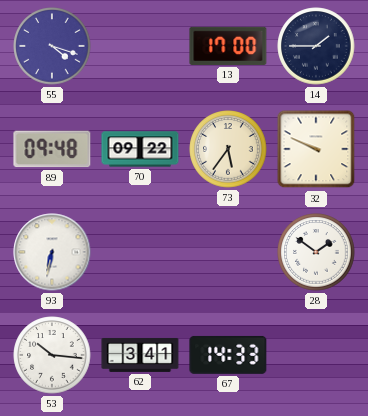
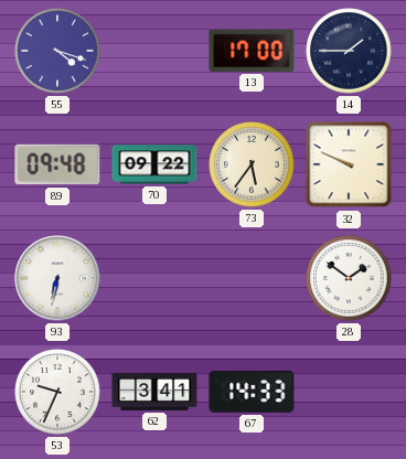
53: 10:16 -> 9:34
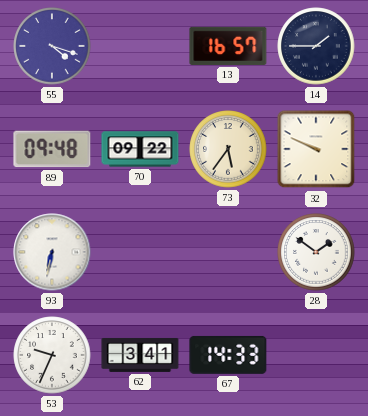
13: 17:00 -> 16:57
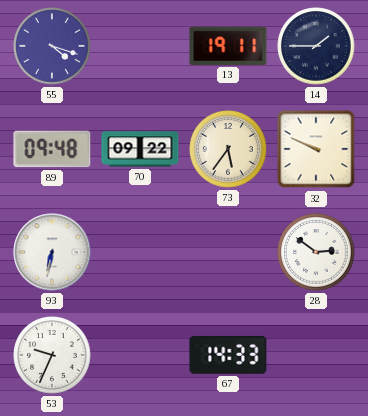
13: 16:57 -> 19:11
28: 1:51 -> 2:51
62: 3:41 -> none
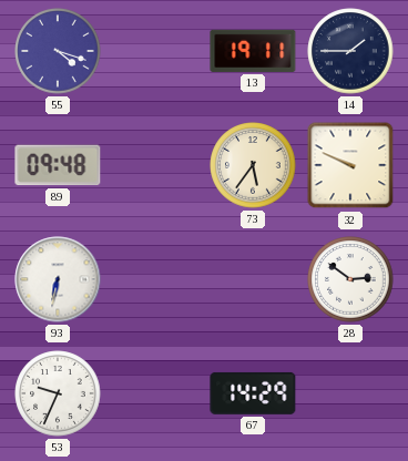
70: 09:22 -> none
67: 14:33 -> 14:29
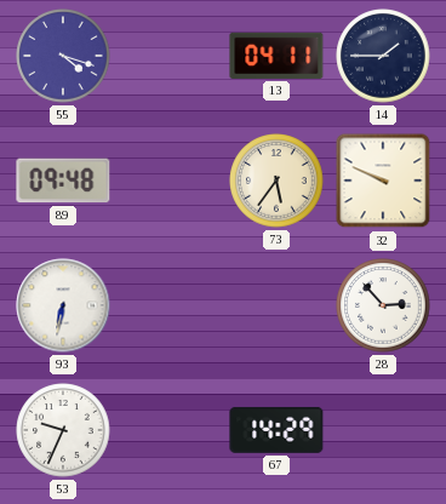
13: 19:11 -> 04:11
28: 2:51 -> 2:53
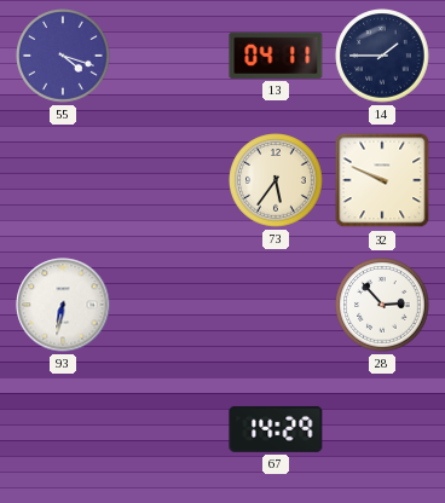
89: 09:48 -> none
53: 9:34 -> none
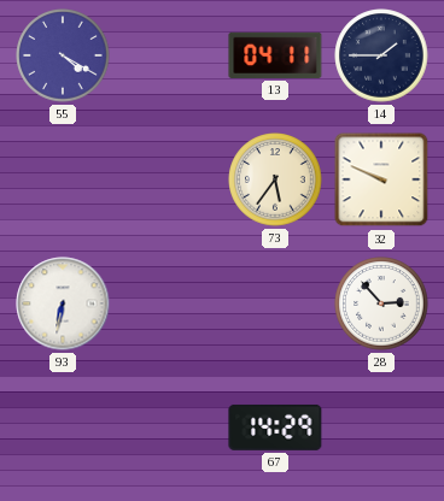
55: 4:18 -> 4:20
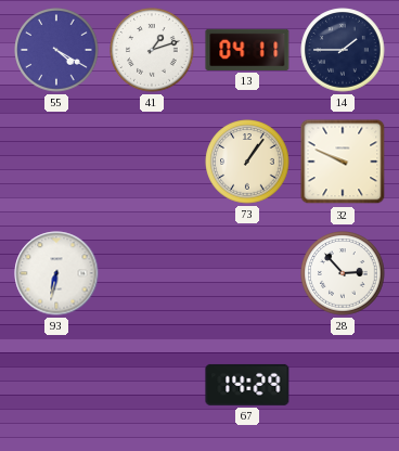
41: none -> 1:12
73: 5:36 -> 1:06
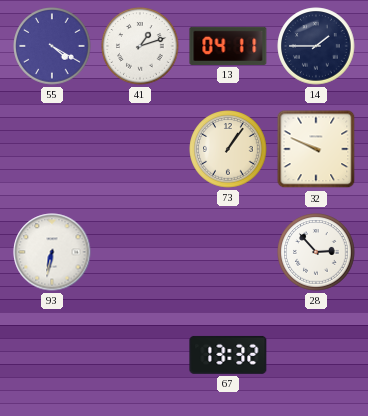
67: 14:29 -> 13:32
